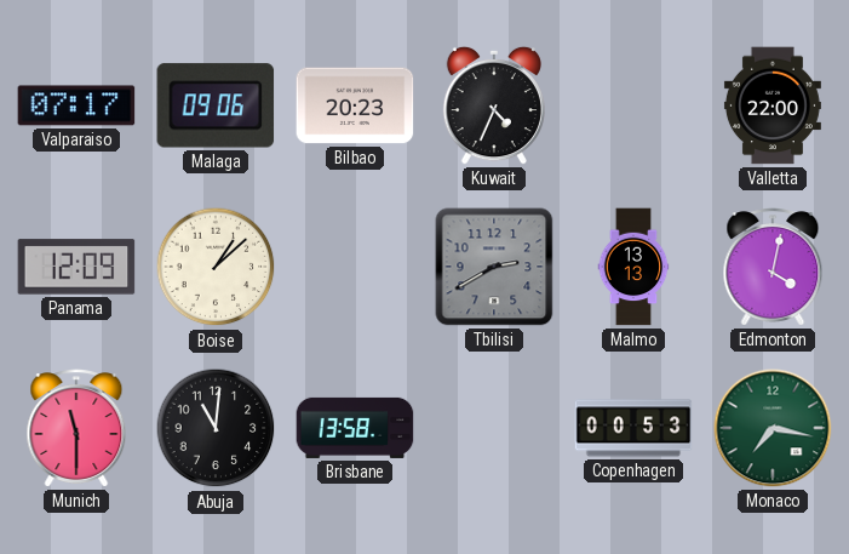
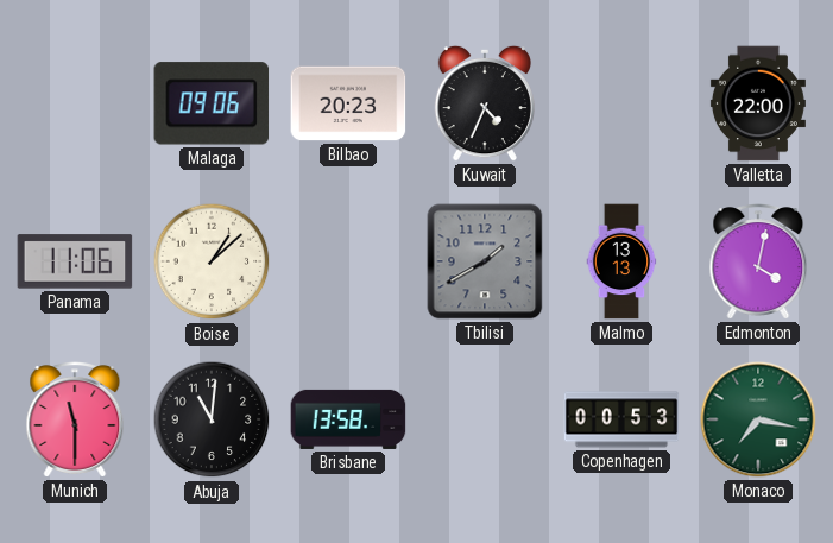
Valparaiso: 07:17 -> none
Panama: 12:09 -> 11:06
Tbilisi: 2:40 -> 1:40
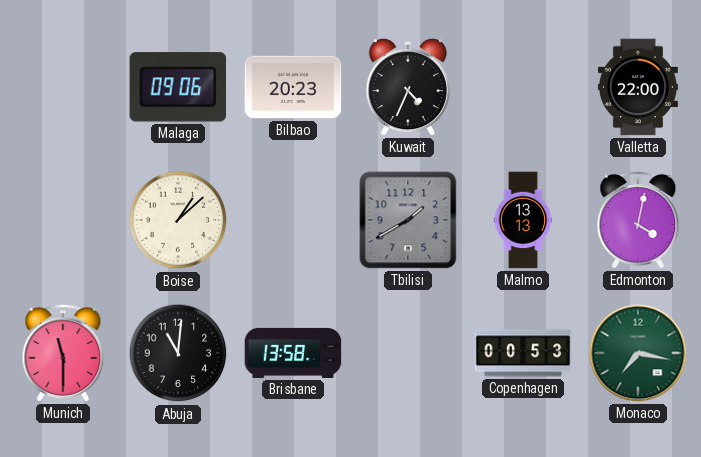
Panama: 11:06 -> none
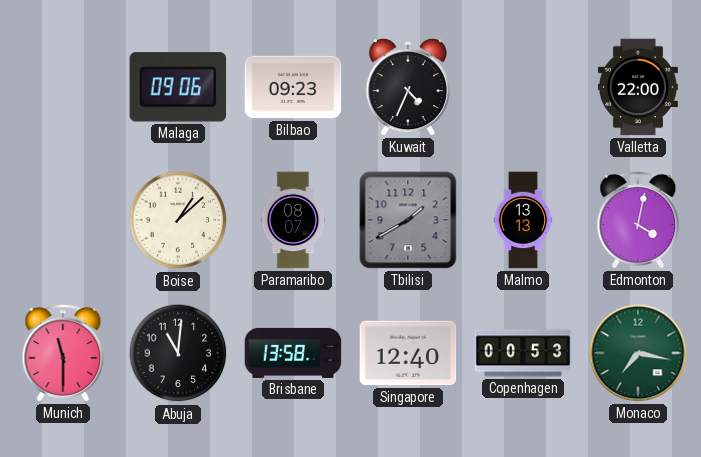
Bilbao: 20:23 -> 09:23
Paramaribo: none -> 08:07
Singapore: none -> 12:40
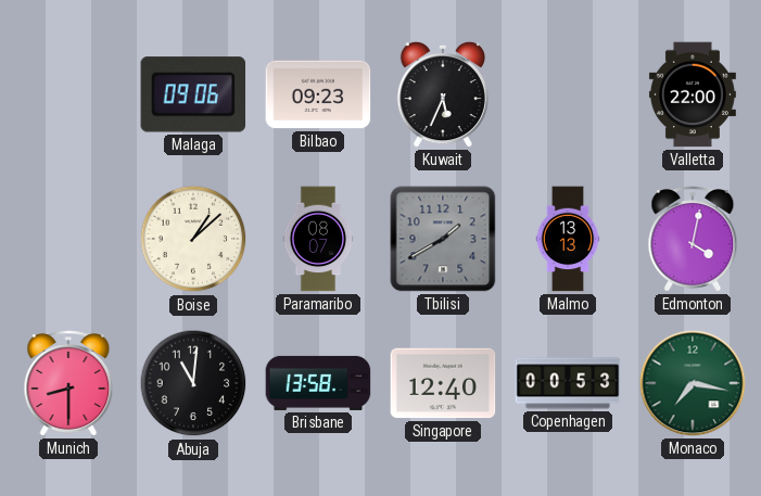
Kuwait: 4:34 -> 5:34
Munich: 11:30 -> 8:30
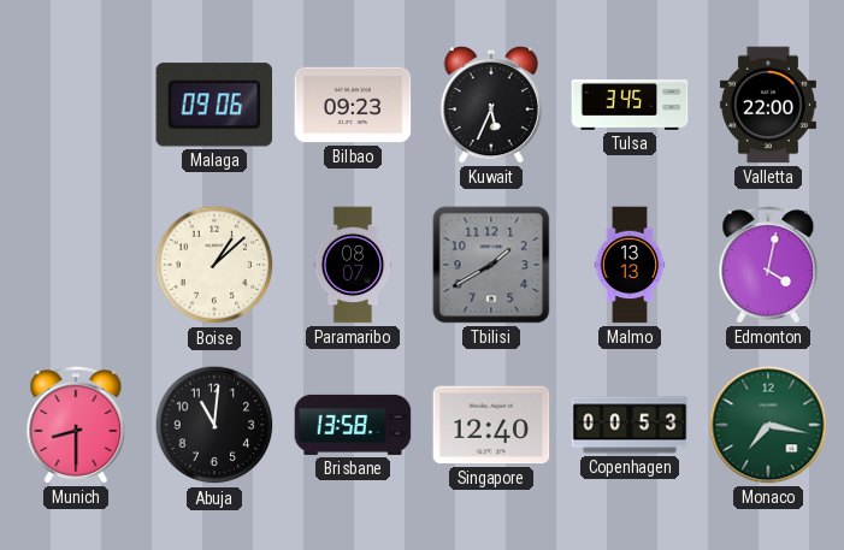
Tulsa: none -> 3:45
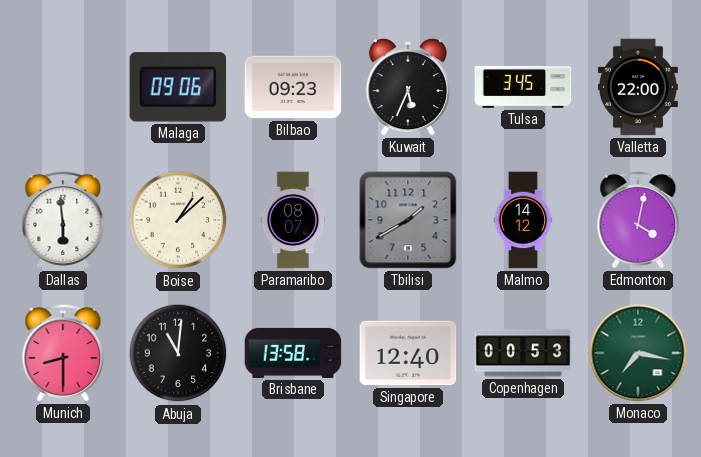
Dallas: none -> 5:59
Malmo: 13:13 -> 14:12
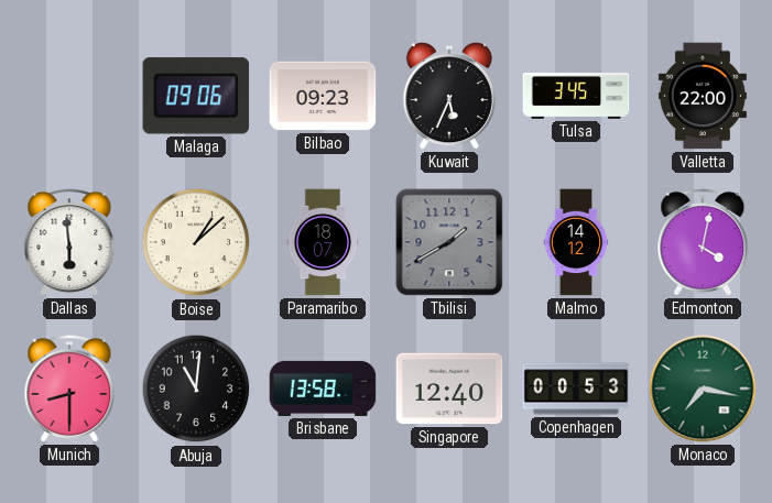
Paramaribo: 08:07 -> 18:07
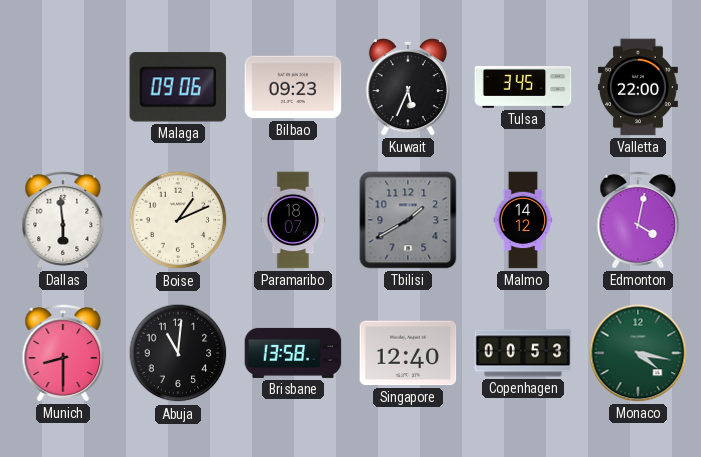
Boise: 1:08 -> 1:11
Monaco: 7:17 -> 4:17
